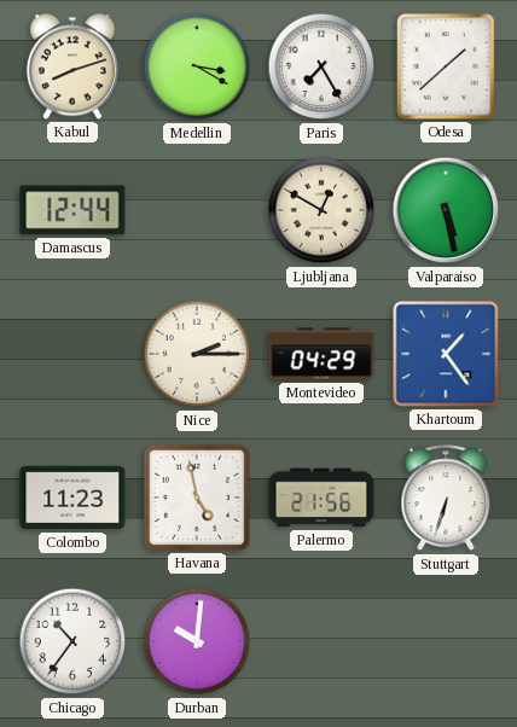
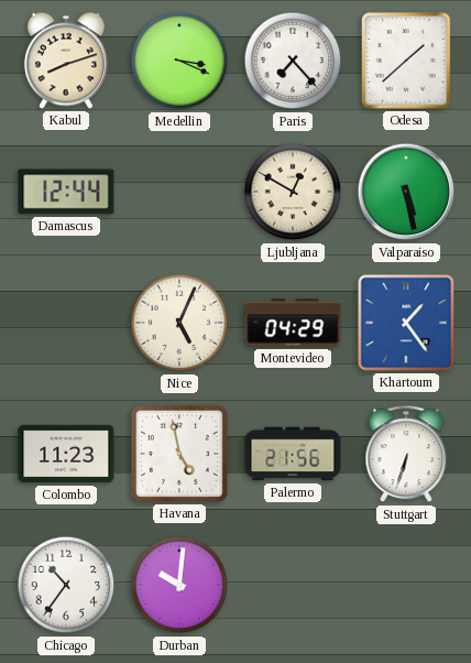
Medellin: 3:20 -> 3:19
Paris: 7:25 -> 7:23
Nice: 2:15 -> 5:04
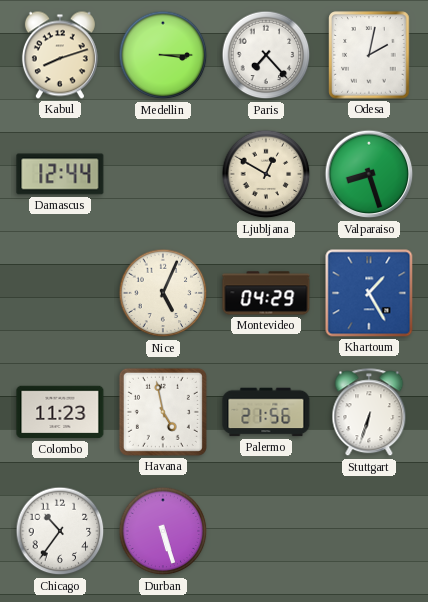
Medellin: 3:19 -> 3:15
Odesa: 1:38 -> 2:02
Valparaiso: 5:28 -> 8:27
Khartoum: 1:24 -> 1:25
Durban: 10:01 -> 5:27
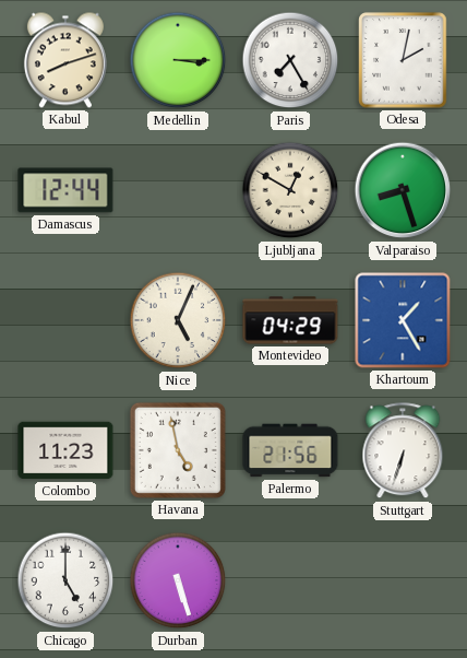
Paris: 7:23 -> 7:25
Chicago: 10:36 -> 5:00
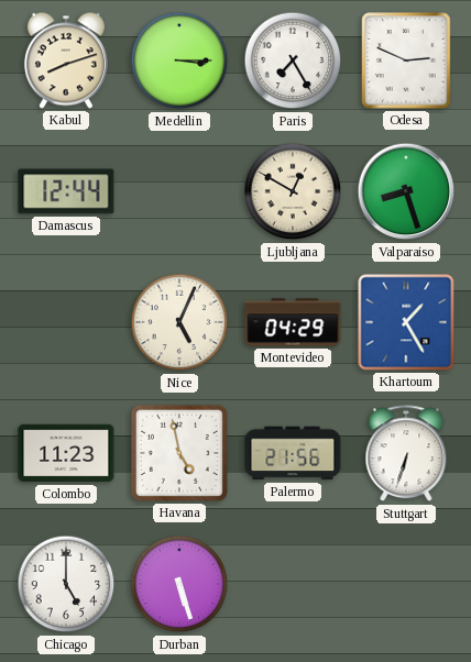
Odesa: 2:02 -> 2:49
